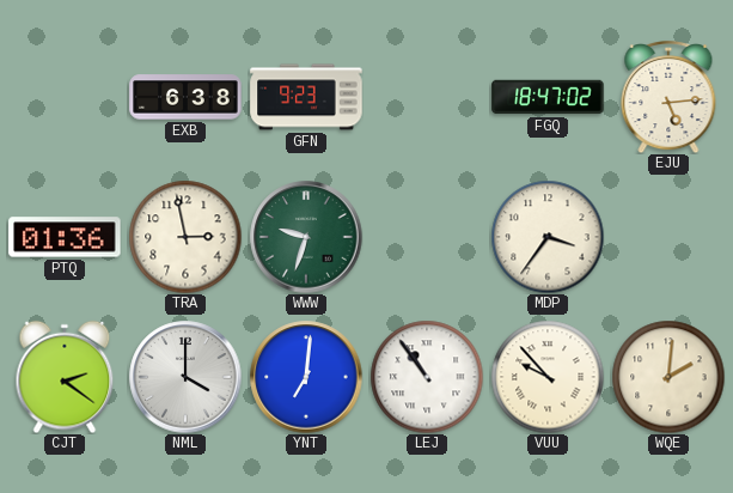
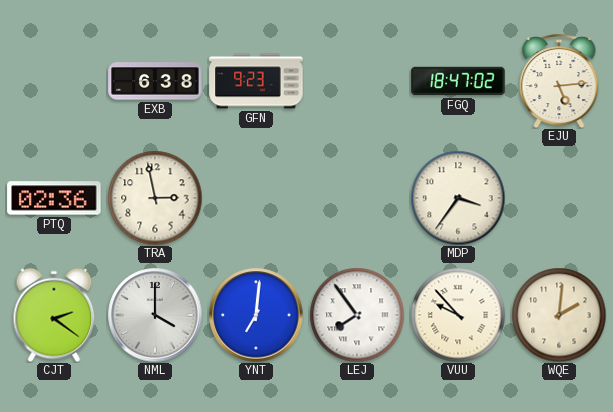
PTQ: 01:36 -> 02:36
WWW: 9:33 -> none
LEJ: 10:54 -> 7:54
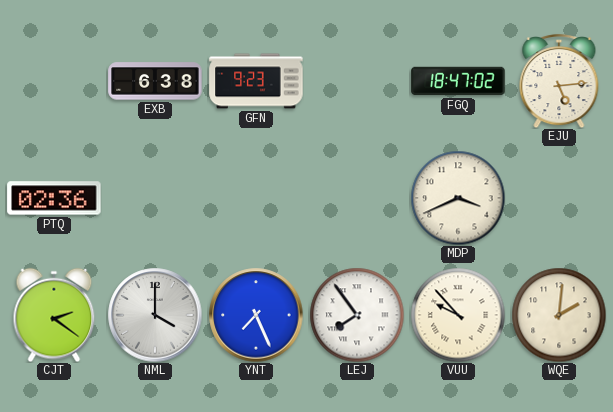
TRA: 2:58 -> none
MDP: 3:36 -> 3:41
YNT: 7:01 -> 7:26
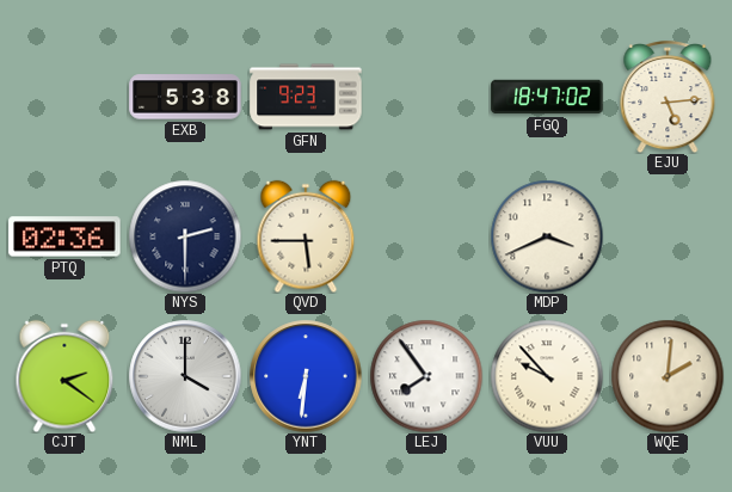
EXB: 6:38 -> 5:38
NYS: none -> 2:30
QVD: none -> 5:45
YNT: 7:26 -> 6:31
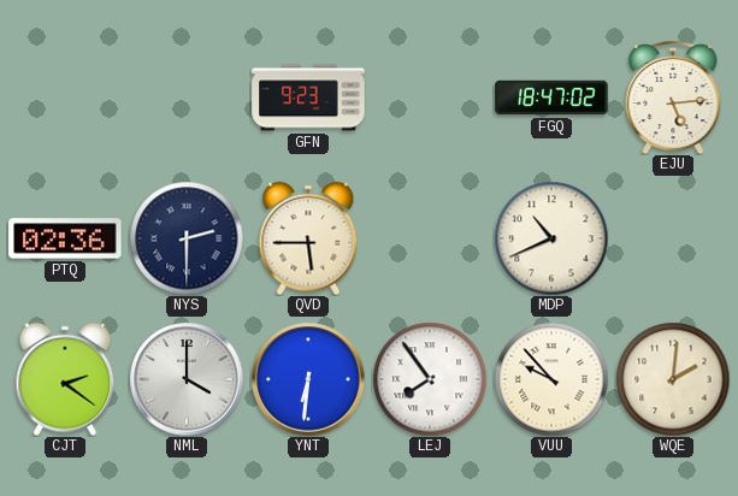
EXB: 5:38 -> none
MDP: 3:41 -> 10:41
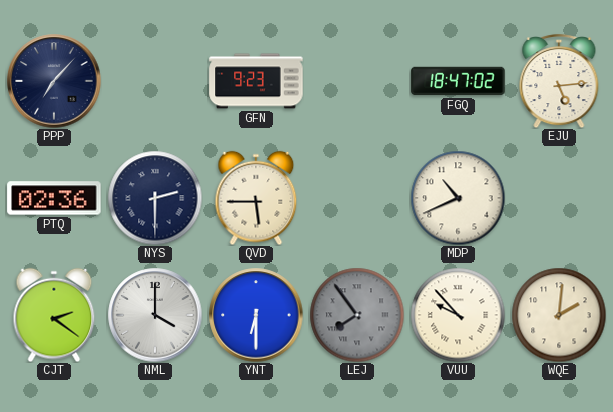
PPP: none -> 7:07
YNT: 6:31 -> 6:30
LEJ dial: white -> grey
